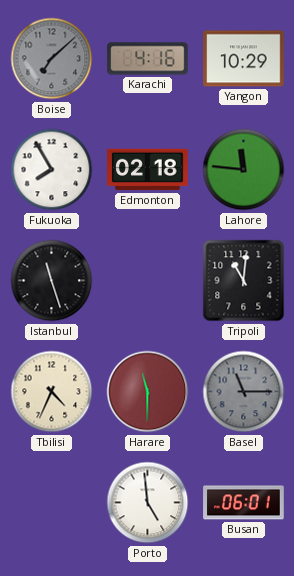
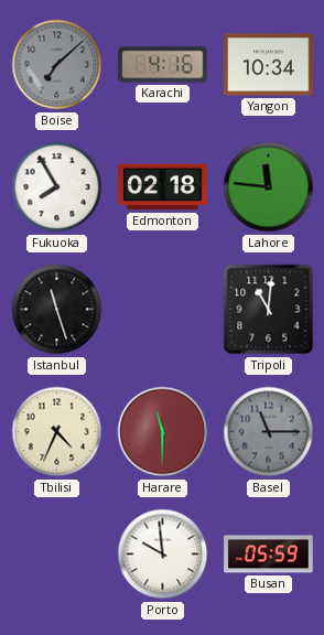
Yangon: 10:29 -> 10:34
Porto: 4:59 -> 9:59
Busan: 06:01 -> 05:59
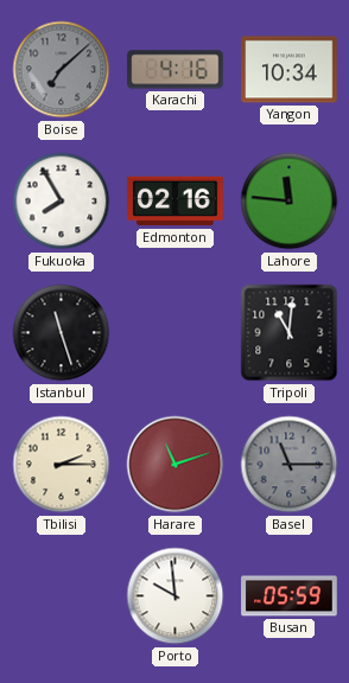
Edmonton: 02:18 -> 02:16
Tbilisi: 4:34 -> 2:15
Harare: 11:30 -> 11:12
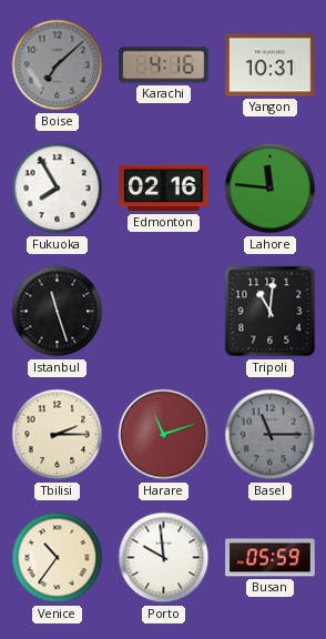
Yangon: 10:34 -> 10:31
Venice: none -> 10:36
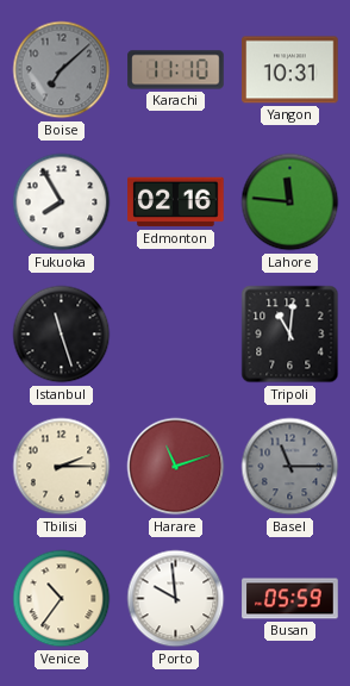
Karachi: 4:16 -> 11:10
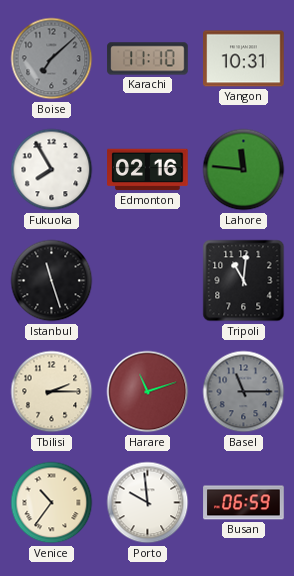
Busan: 05:59 -> 06:59
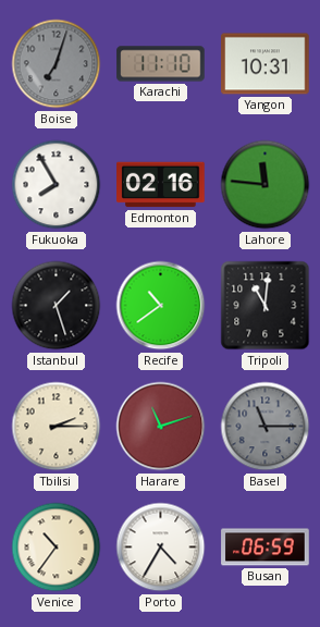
Boise: 7:08 -> 7:03
Istanbul: 11:27 -> 1:27
Recife: none -> 10:39
Porto: 9:59 -> 4:35
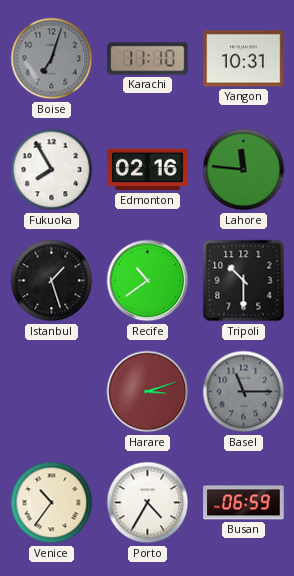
Tripoli: 11:01 -> 10:30
Tbilisi: 2:15 -> none
Harare: 11:12 -> 3:12
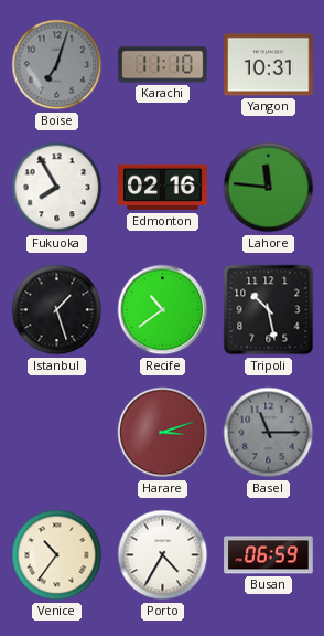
Tripoli: 10:30 -> 10:28
